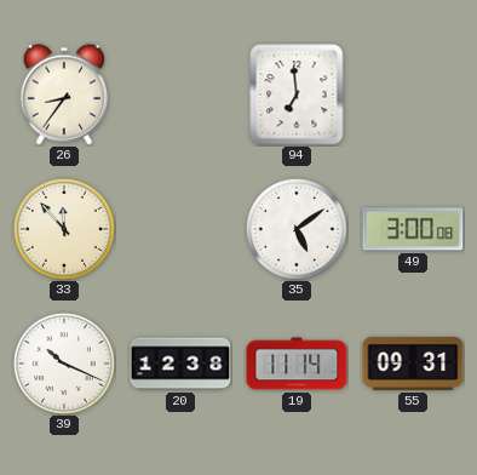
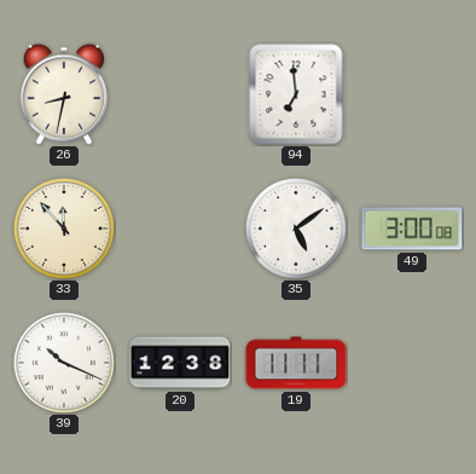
26: 8:36 -> 8:32
19: 11:14 -> 11:11
55: 09:31 -> none
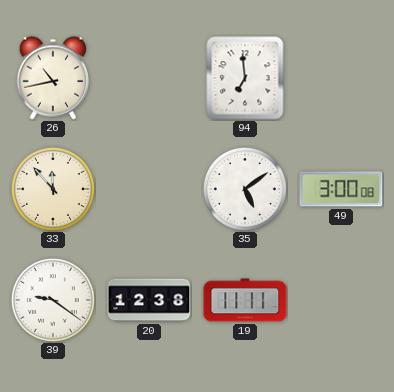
26: 8:32 -> 10:43
39: 10:19 -> 9:21
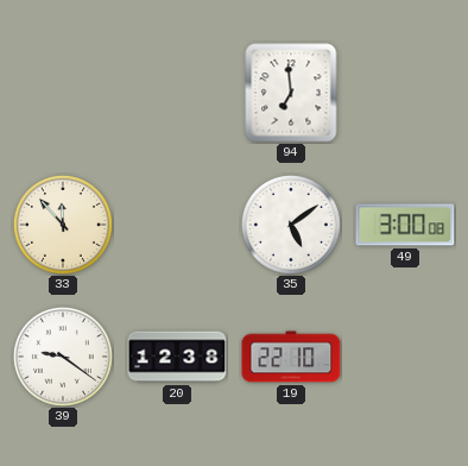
26: 10:43 -> none
19: 11:11 -> 22:10
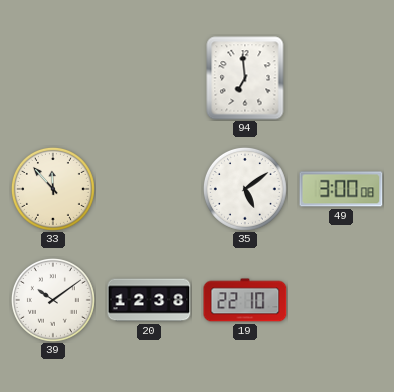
39: 9:21 -> 10:09
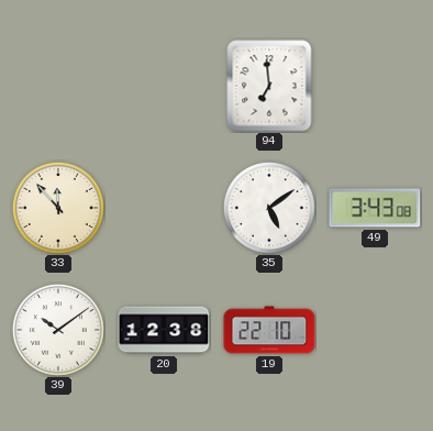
49: 3:00 -> 3:43
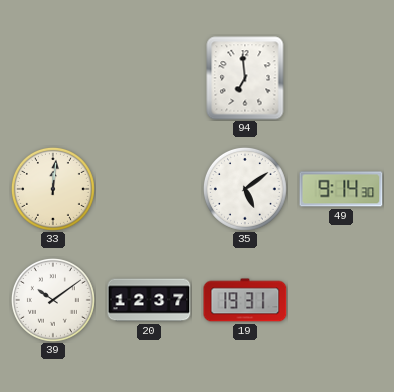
33: 11:53 -> 12:01
49: 3:43 -> 9:14
20: 12:38 -> 12:37
19: 22:10 -> 19:31
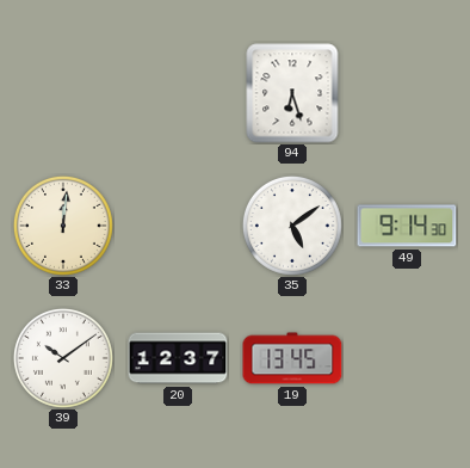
94: 6:59 -> 6:27
19: 19:31 -> 13:45
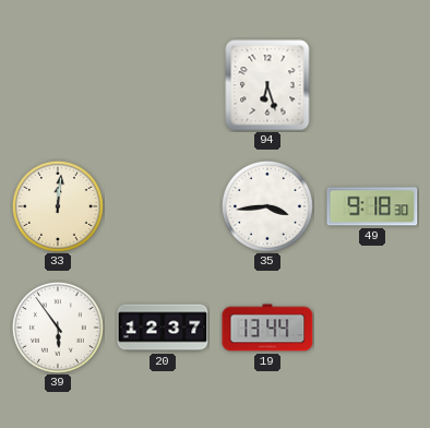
35: 5:09 -> 3:44
49: 9:14 -> 9:18
39: 10:09 -> 5:54
19: 13:45 -> 13:44
